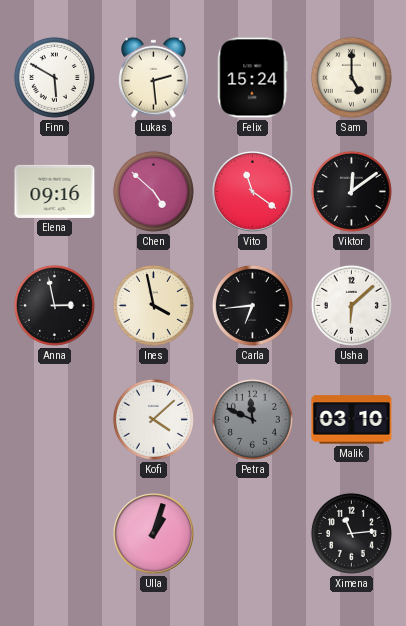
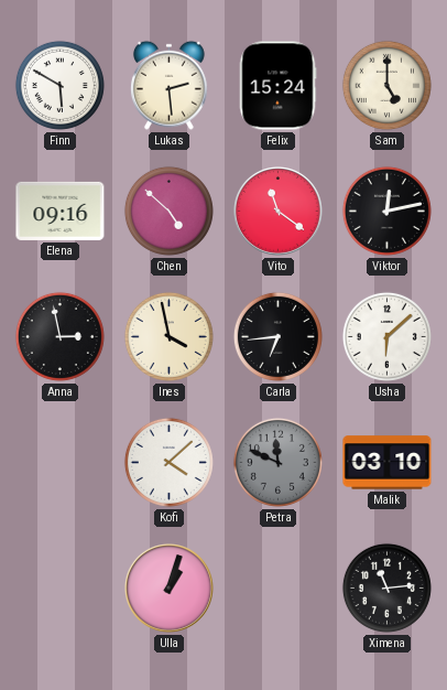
Viktor: 12:09 -> 12:13
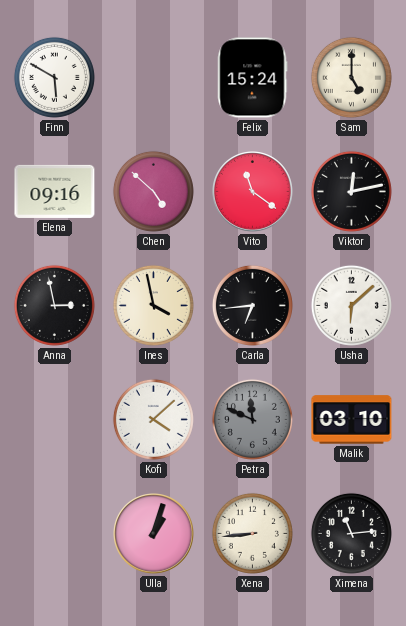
Lukas: 2:29 -> none
Xena: none -> 8:44
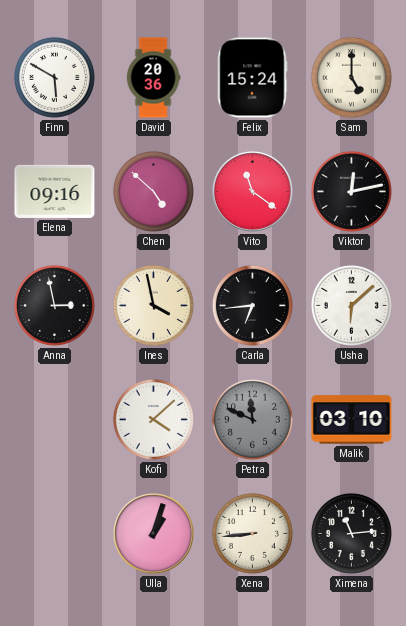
David: none -> 20:36
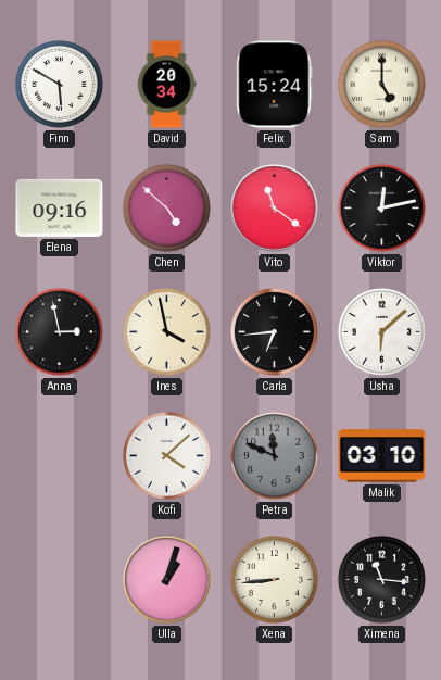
David: 20:36 -> 20:34
Ximena: 11:14 -> 11:16
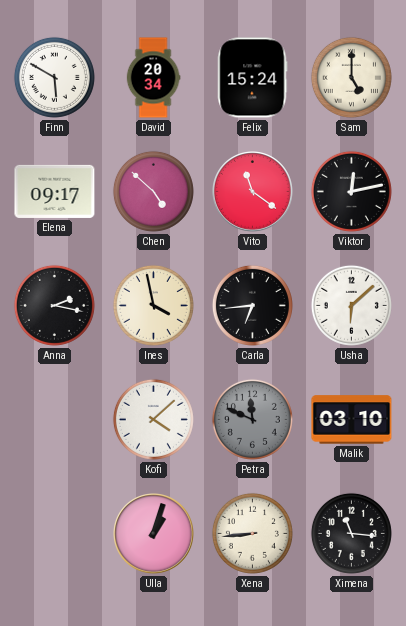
Elena: 09:16 -> 09:17
Anna: 2:58 -> 2:17
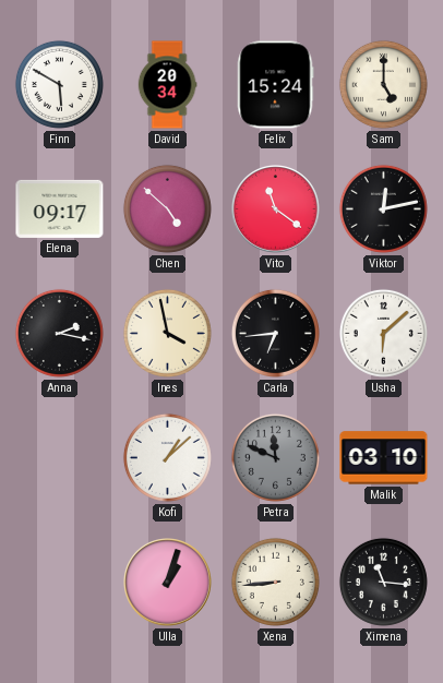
Kofi: 4:08 -> 1:08
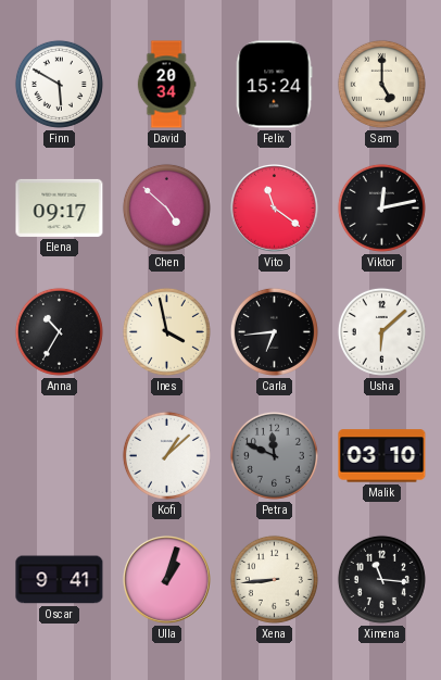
Anna: 2:17 -> 10:35
Oscar: none -> 9:41
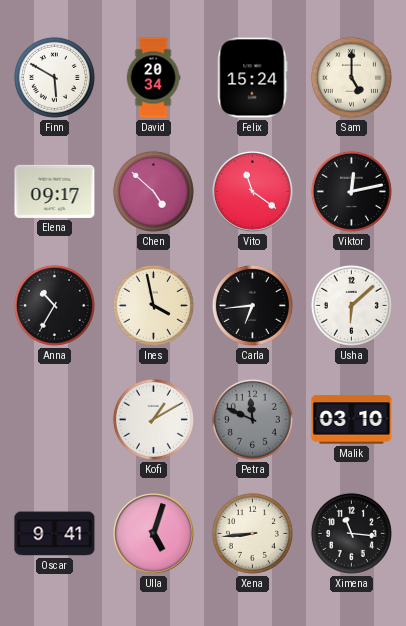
Kofi: 1:08 -> 1:10
Ulla: 1:03 -> 5:03
